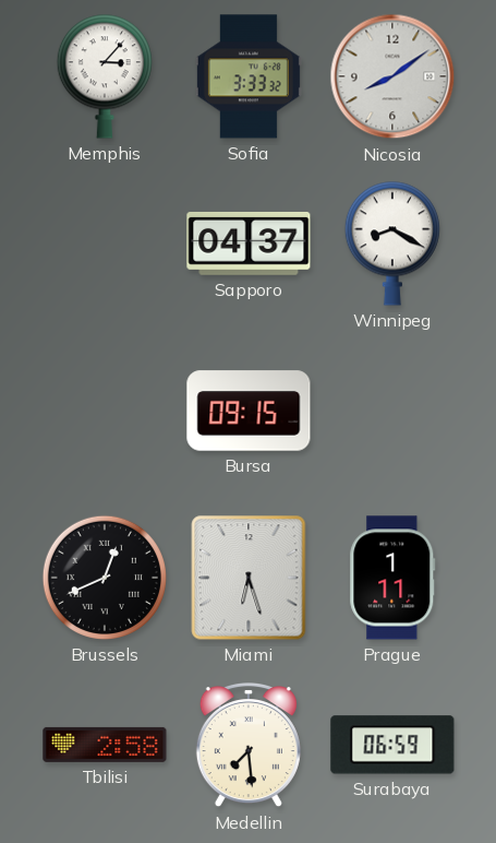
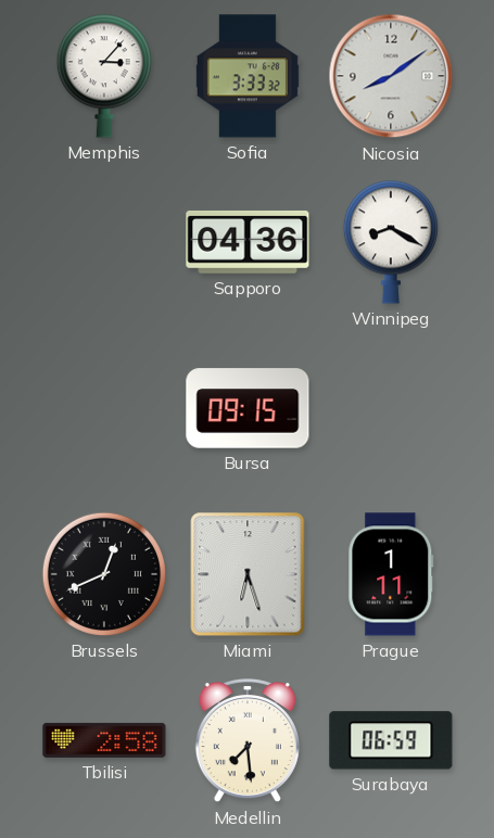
Sapporo: 04:37 -> 04:36
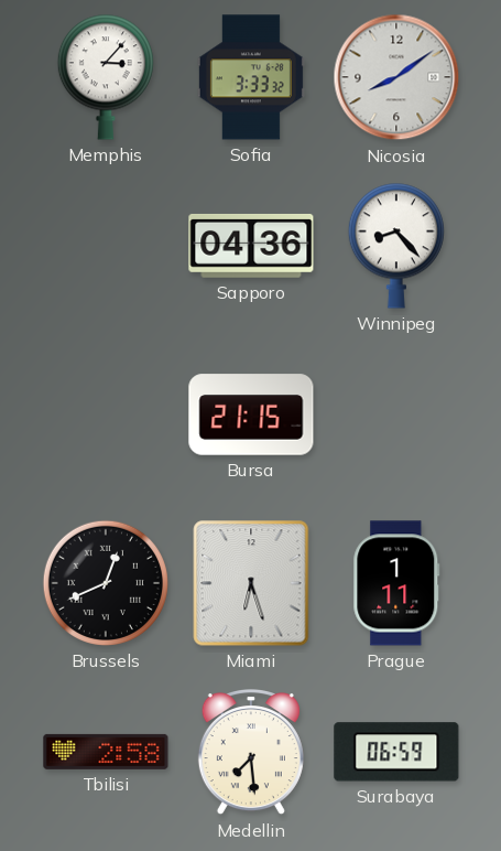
Winnipeg: 8:20 -> 8:23
Bursa: 09:15 -> 21:15
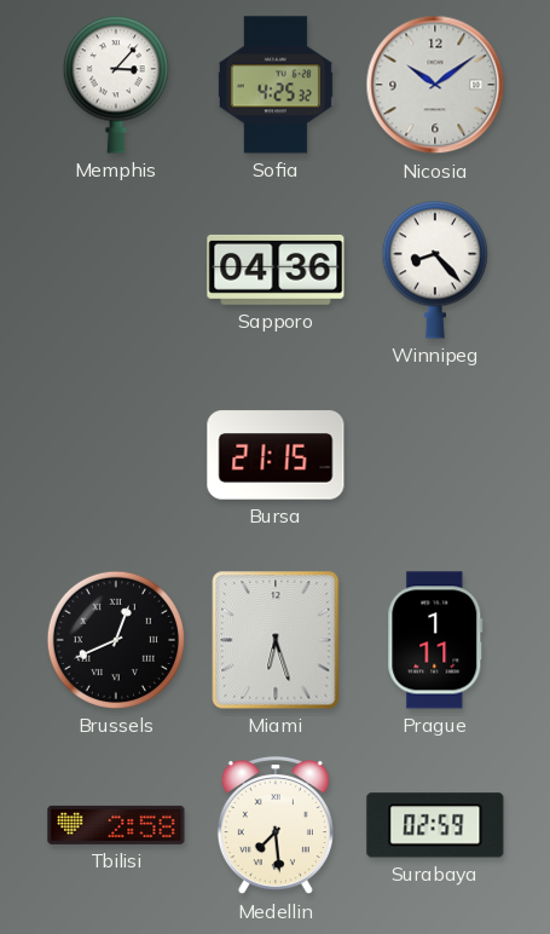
Sofia: 3:33 -> 4:25
Nicosia: 8:09 -> 10:09
Surabaya: 06:59 -> 02:59
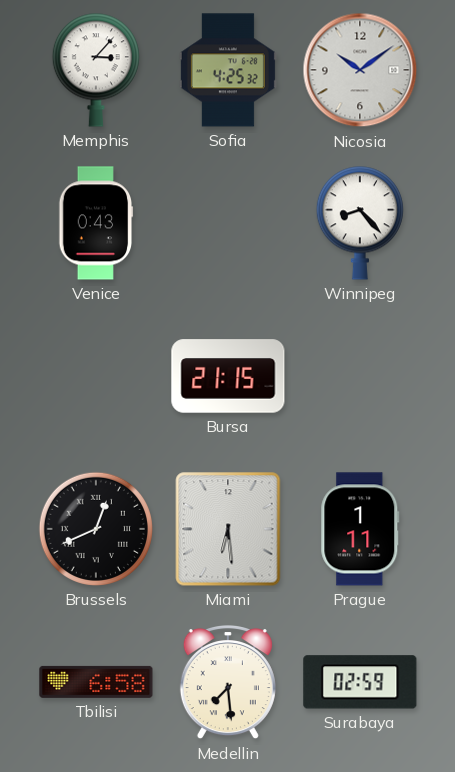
Venice: none -> 0:43
Sapporo: 04:36 -> none
Miami: 6:27 -> 6:29
Tbilisi: 2:58 -> 6:58
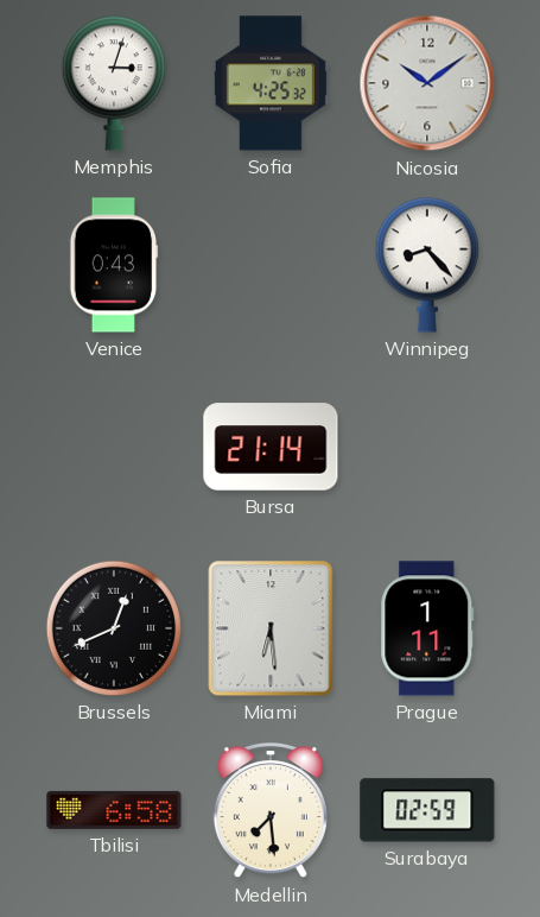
Memphis: 3:07 -> 3:03
Bursa: 21:15 -> 21:14
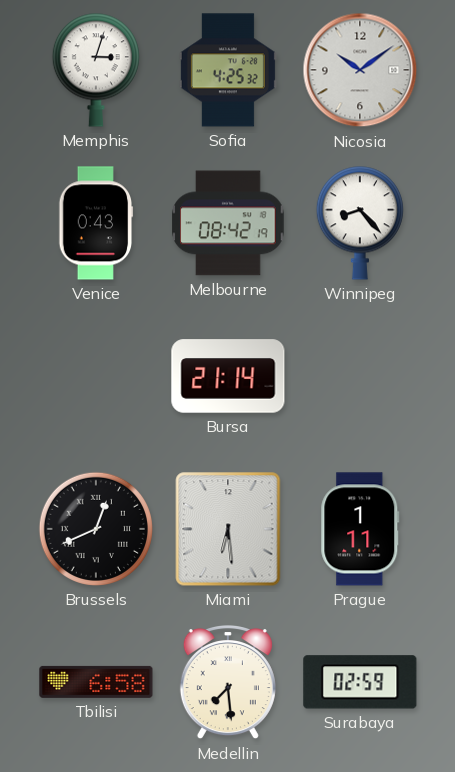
Melbourne: none -> 08:42
